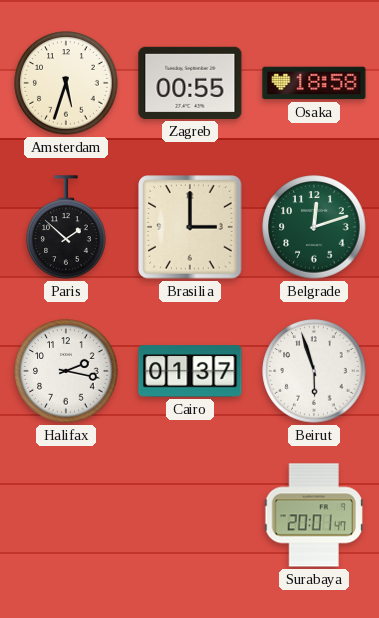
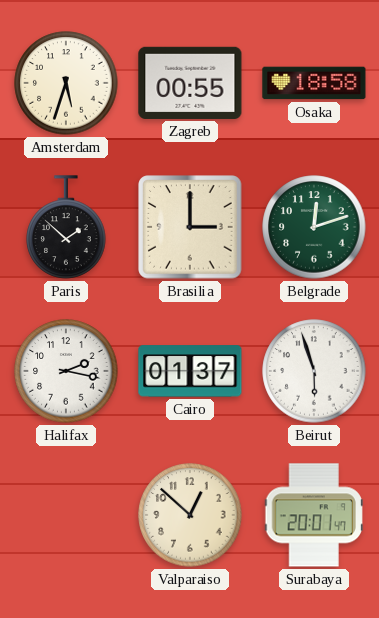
Valparaiso: none -> 12:52
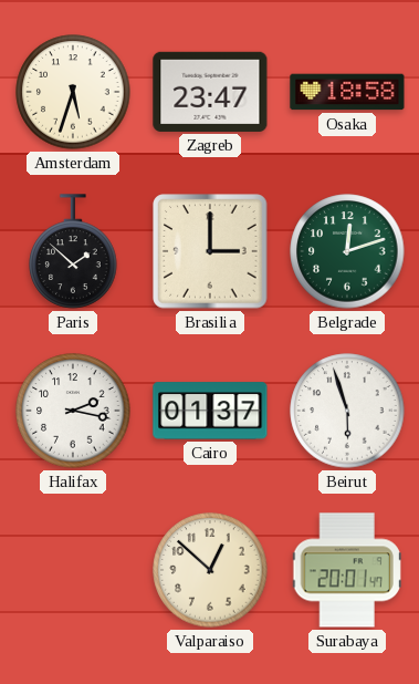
Zagreb: 00:55 -> 23:47
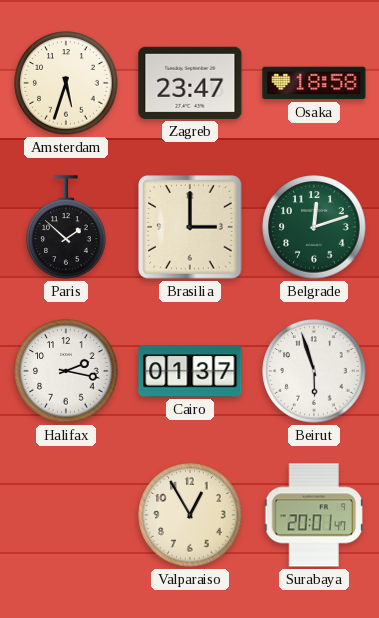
Valparaiso: 12:52 -> 12:55
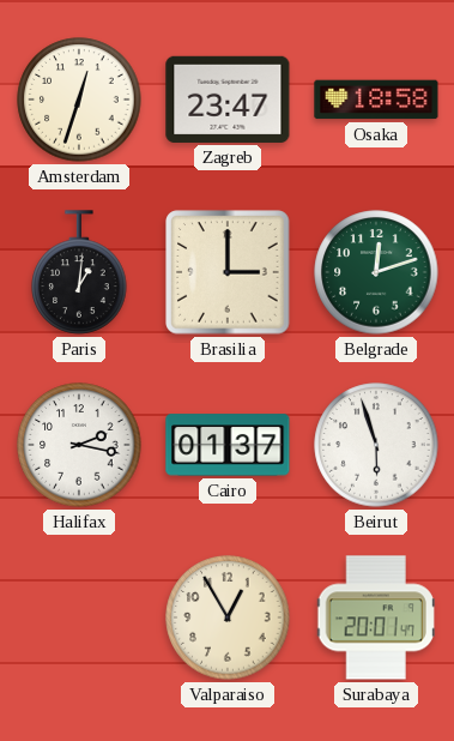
Amsterdam: 5:33 -> 12:33
Paris: 1:52 -> 1:01
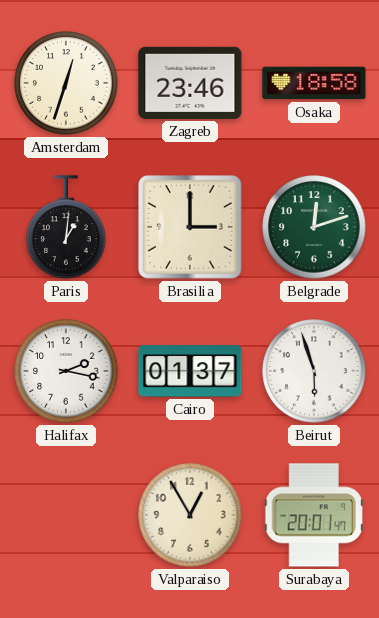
Zagreb: 23:47 -> 23:46
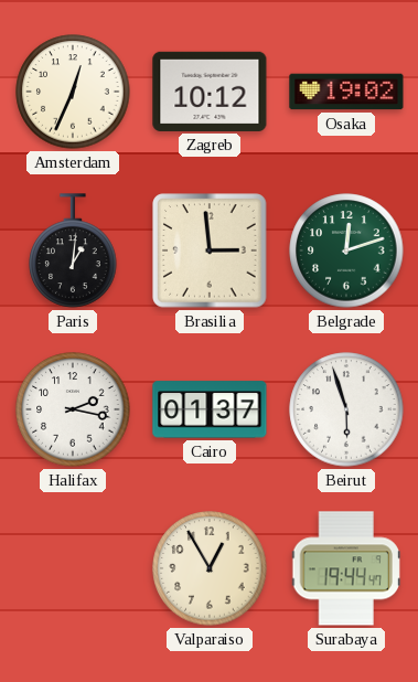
Amsterdam: 12:33 -> 12:34
Zagreb: 23:46 -> 10:12
Osaka: 18:58 -> 19:02
Brasilia: 3:00 -> 2:59
Surabaya: 20:01 -> 19:44
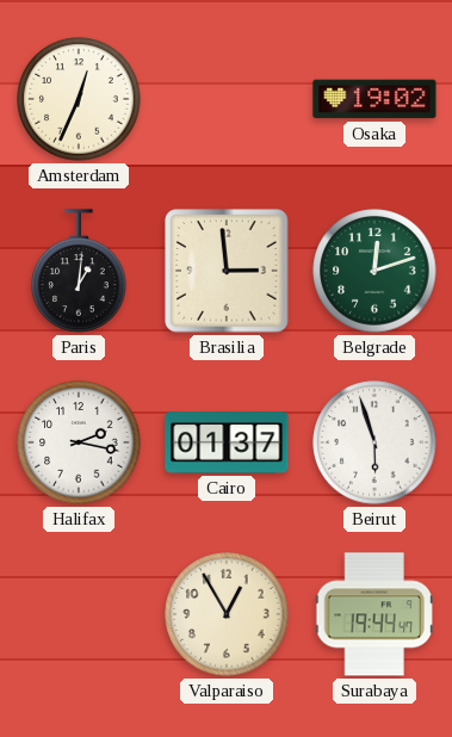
Zagreb: 10:12 -> none
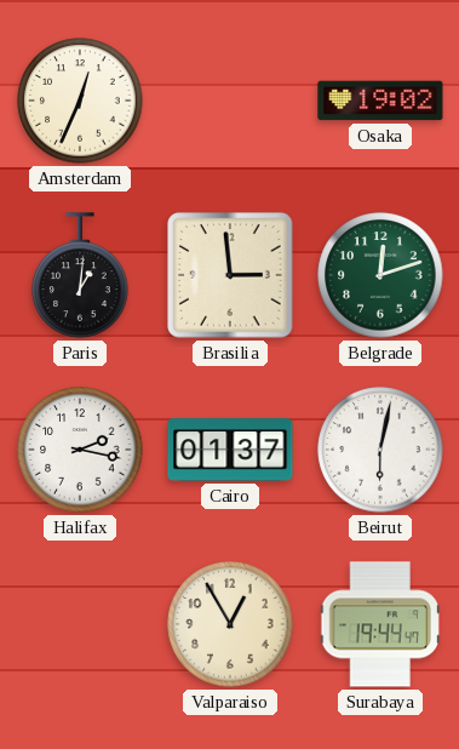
Beirut: 5:57 -> 6:02
